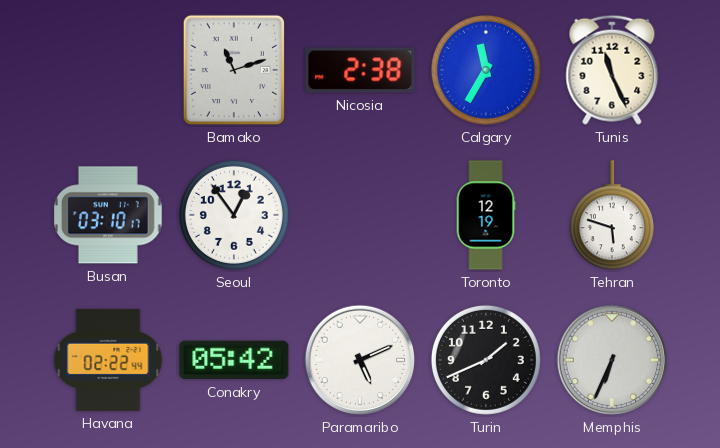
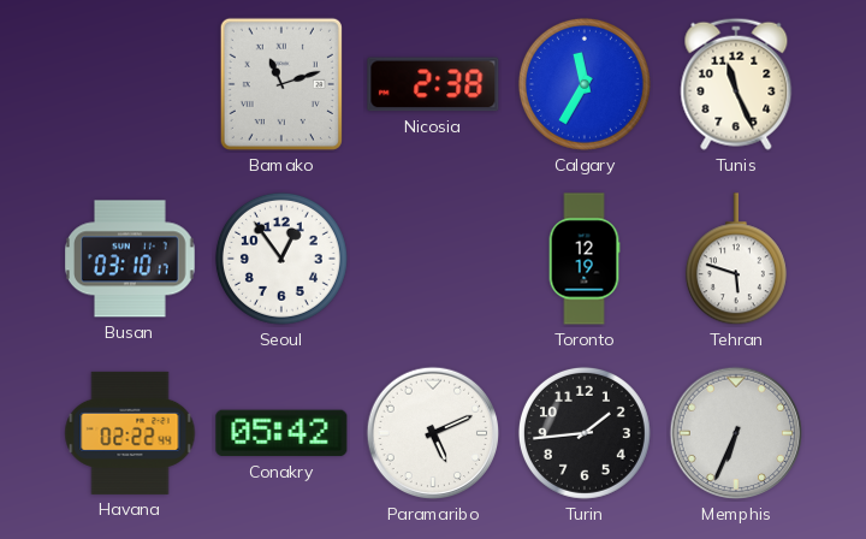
Turin: 1:41 -> 1:44
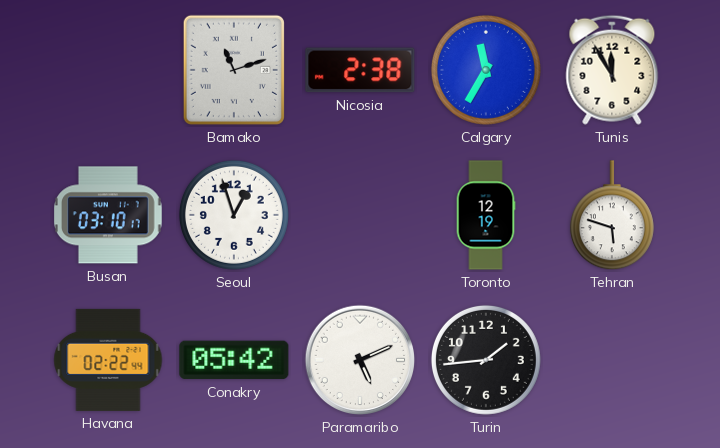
Tunis: 11:26 -> 11:55
Seoul: 12:54 -> 12:57
Memphis: 6:34 -> none
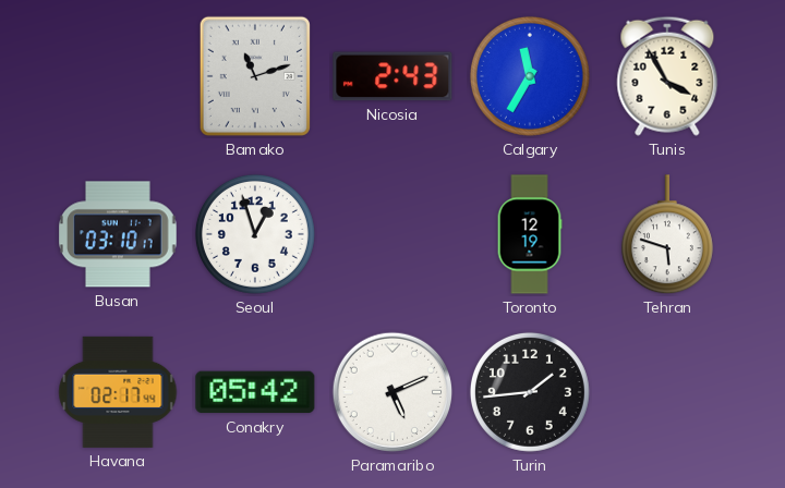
Nicosia: 2:38 -> 2:43
Tunis: 11:55 -> 3:55
Havana: 02:22 -> 02:17
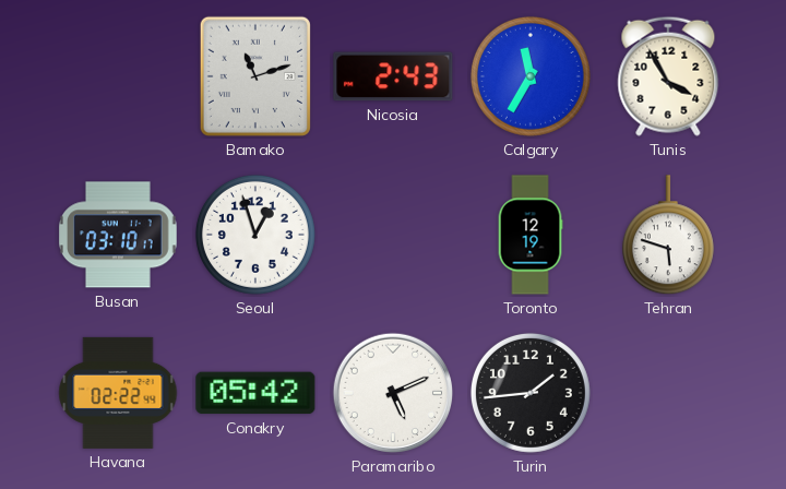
Havana: 02:17 -> 02:22
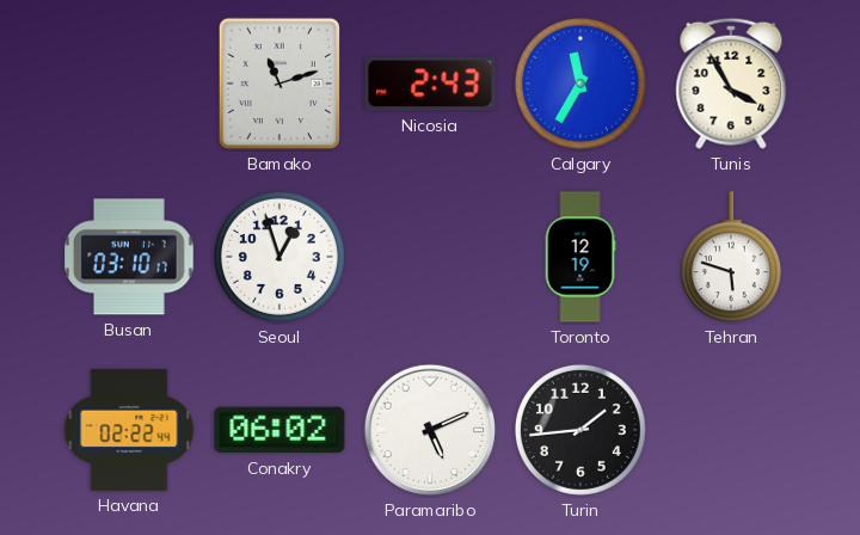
Conakry: 05:42 -> 06:02
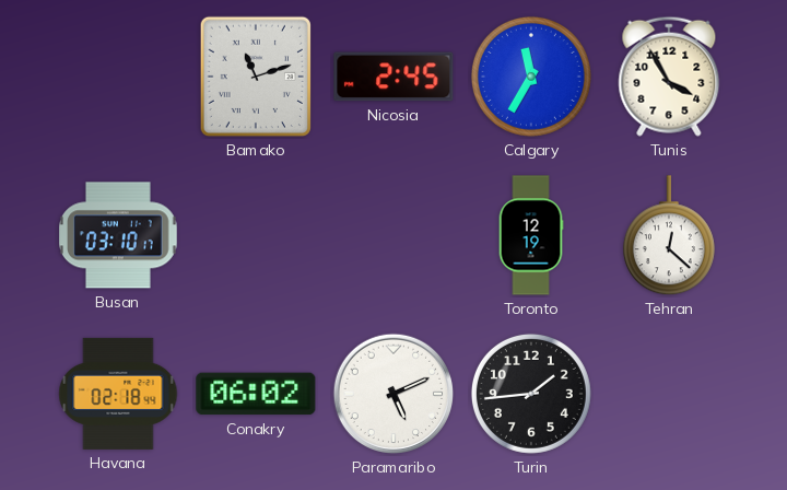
Nicosia: 2:43 -> 2:45
Seoul: 12:57 -> none
Tehran: 5:48 -> 12:22
Havana: 02:22 -> 02:18
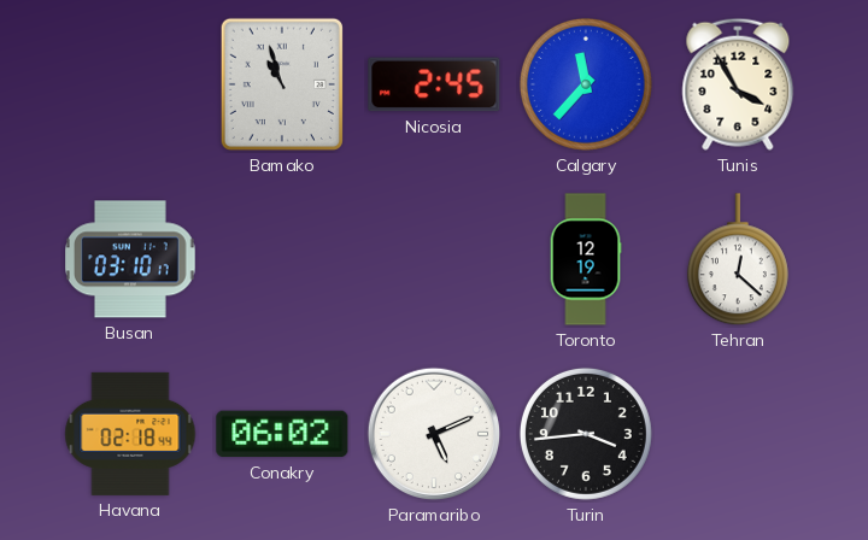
Bamako: 11:12 -> 10:57
Calgary: 11:35 -> 11:37
Turin: 1:44 -> 3:44
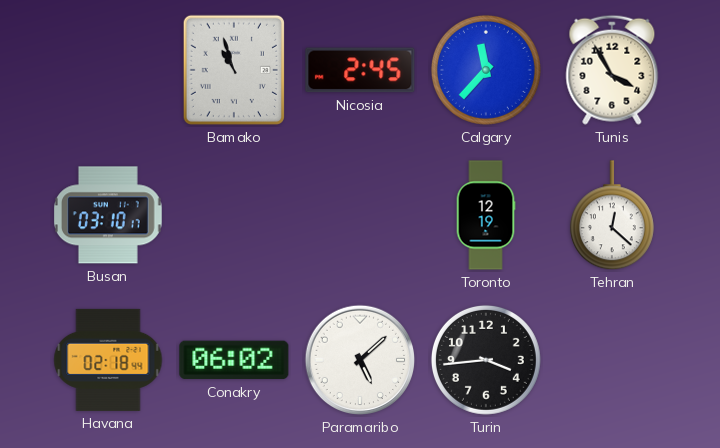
Paramaribo: 5:11 -> 5:08
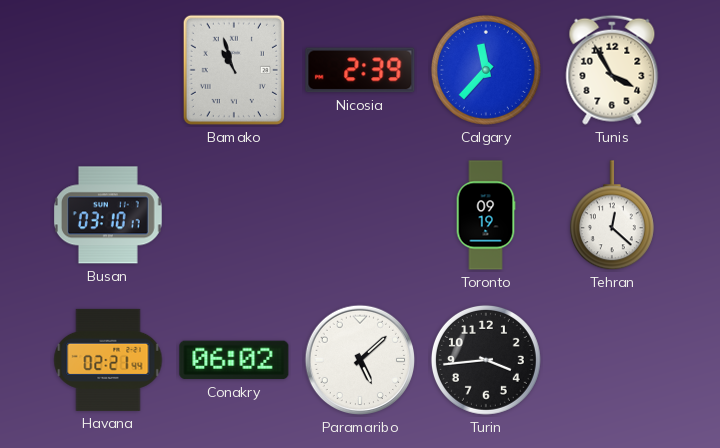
Nicosia: 2:45 -> 2:39
Toronto: 12:19 -> 09:19
Havana: 02:18 -> 02:21
